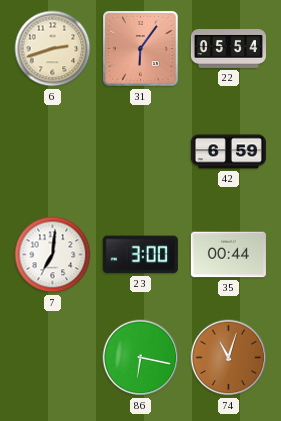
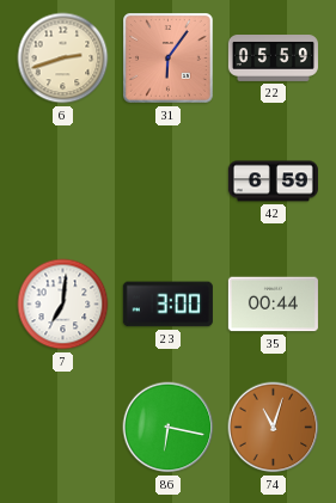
22: 05:54 -> 05:59
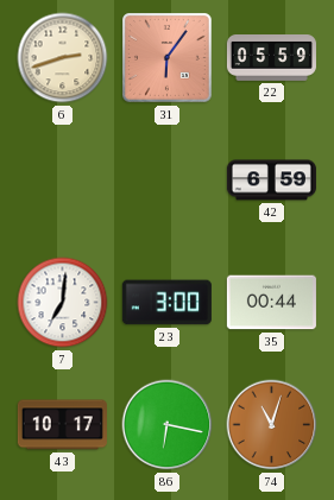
43: none -> 10:17
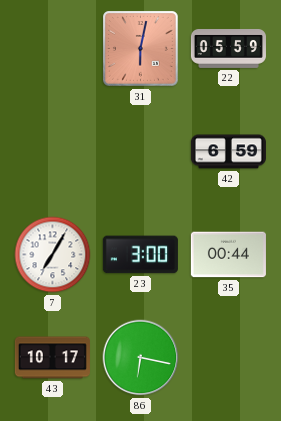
6: 2:42 -> none
31: 6:06 -> 6:02
7: 7:01 -> 7:05
74: 11:03 -> none
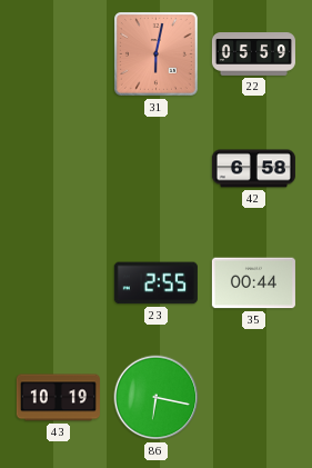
42: 6:59 -> 6:58
7: 7:05 -> none
23: 3:00 -> 2:55
43: 10:17 -> 10:19
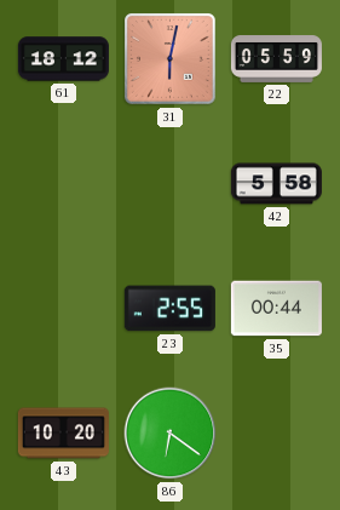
61: none -> 18:12
42: 6:58 -> 5:58
43: 10:19 -> 10:20
86: 6:17 -> 6:21
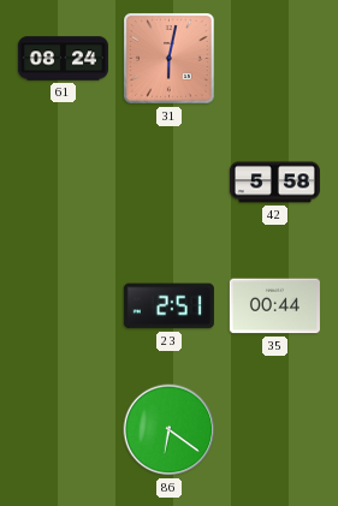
61: 18:12 -> 08:24
22: 05:59 -> none
23: 2:55 -> 2:51
43: 10:20 -> none
